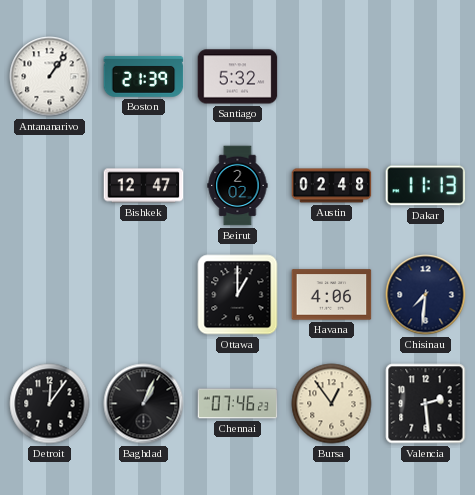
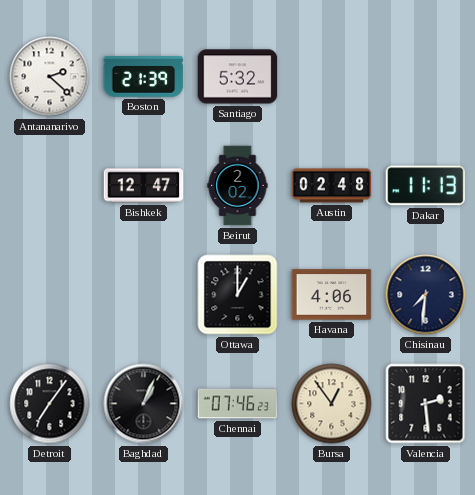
Antananarivo: 1:06 -> 2:22
Detroit: 12:06 -> 7:06
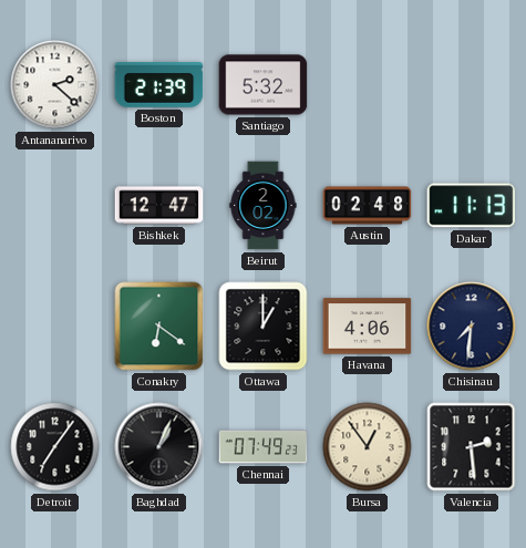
Conakry: none -> 6:21
Chennai: 07:46 -> 07:49
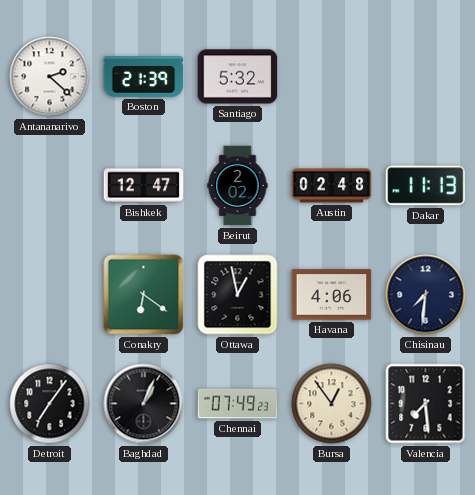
Ottawa: 1:00 -> 12:58
Valencia: 2:29 -> 7:29
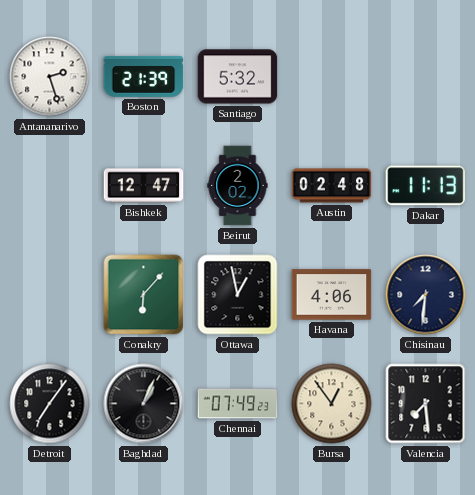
Antananarivo: 2:22 -> 2:27
Conakry: 6:21 -> 6:07
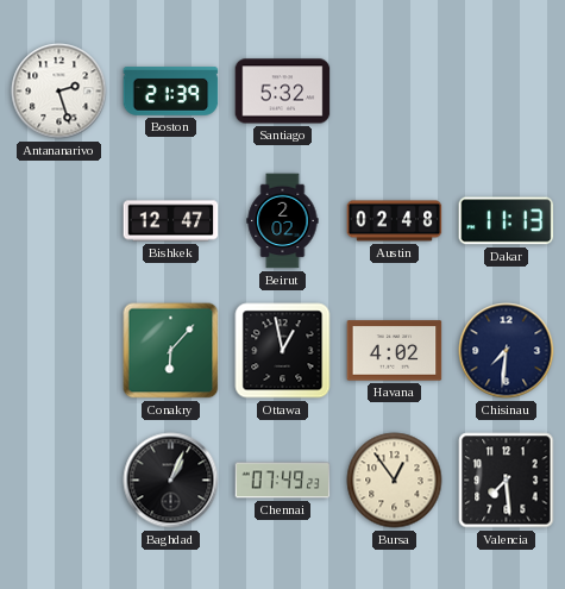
Havana: 4:06 -> 4:02
Detroit: 7:06 -> none
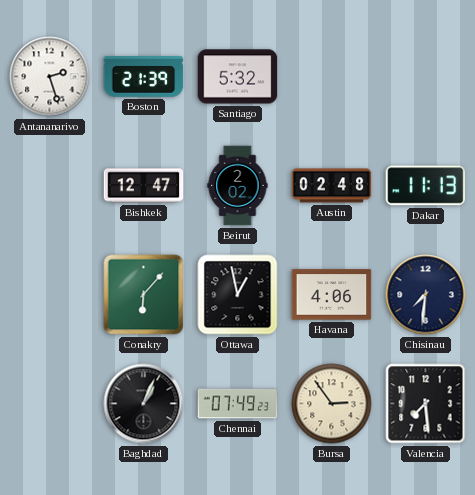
Havana: 4:02 -> 4:06
Bursa: 12:54 -> 2:54
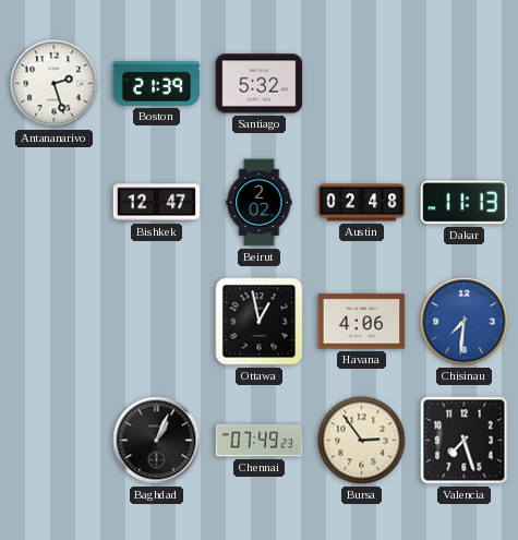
Conakry: 6:07 -> none
Chisinau dial: navy -> blue
Valencia: 7:29 -> 7:27
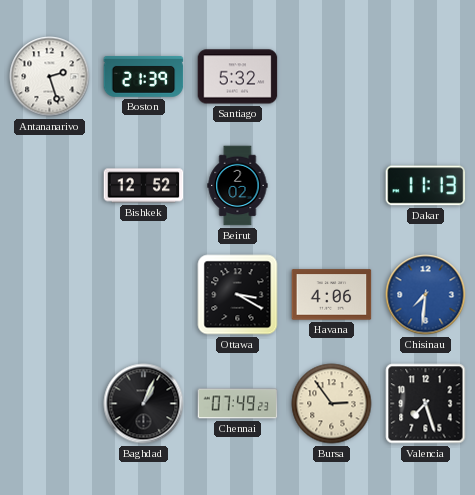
Bishkek: 12:47 -> 12:52
Austin: 02:48 -> none
Ottawa: 12:58 -> 3:20
